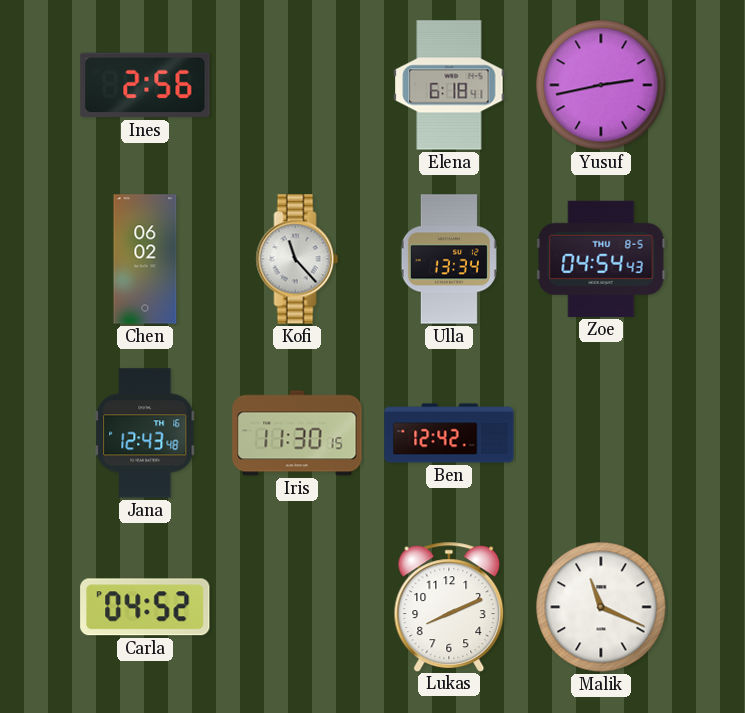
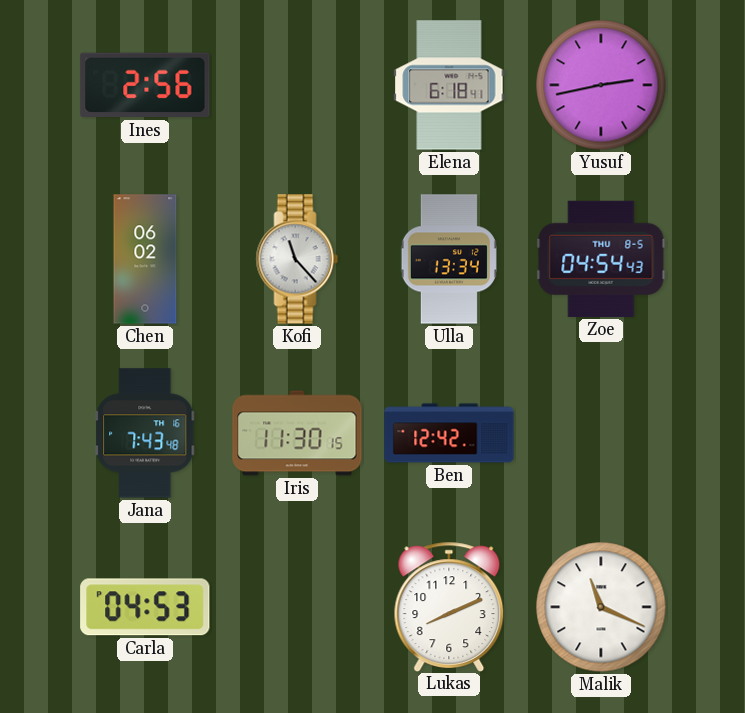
Jana: 12:43 -> 7:43
Carla: 04:52 -> 04:53
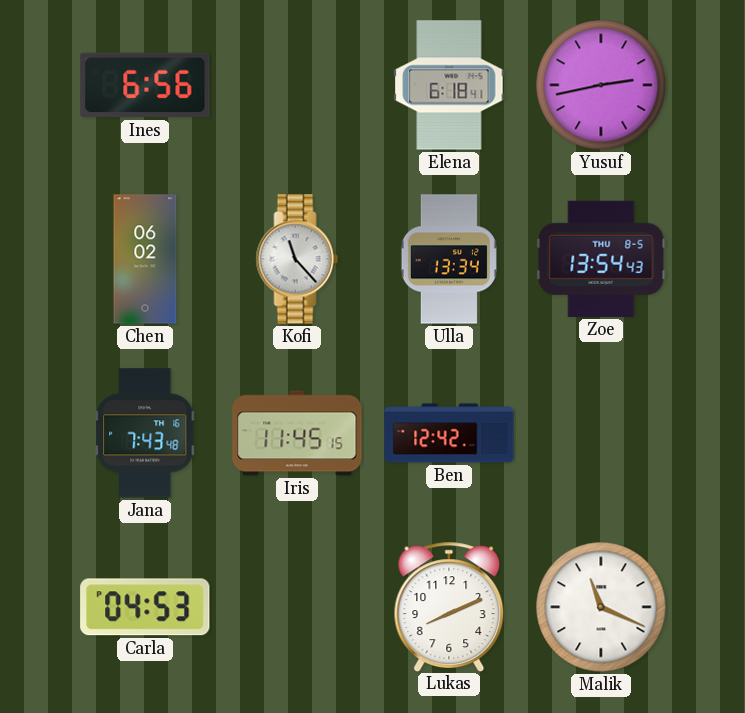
Ines: 2:56 -> 6:56
Zoe: 04:54 -> 13:54
Iris: 11:30 -> 11:45
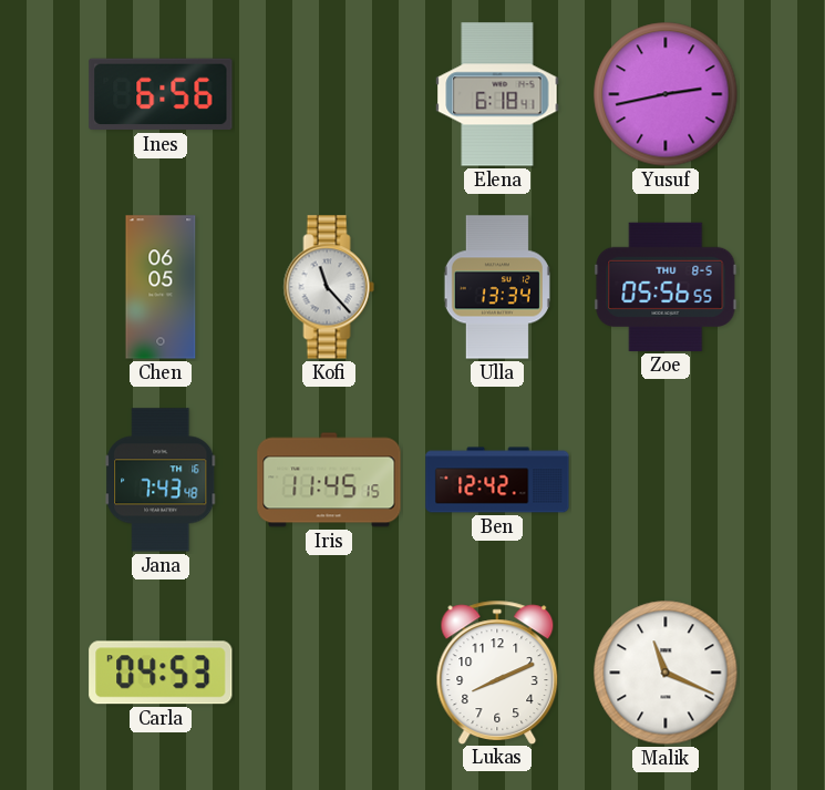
Chen: 06:02 -> 06:05
Zoe: 13:54 -> 05:56
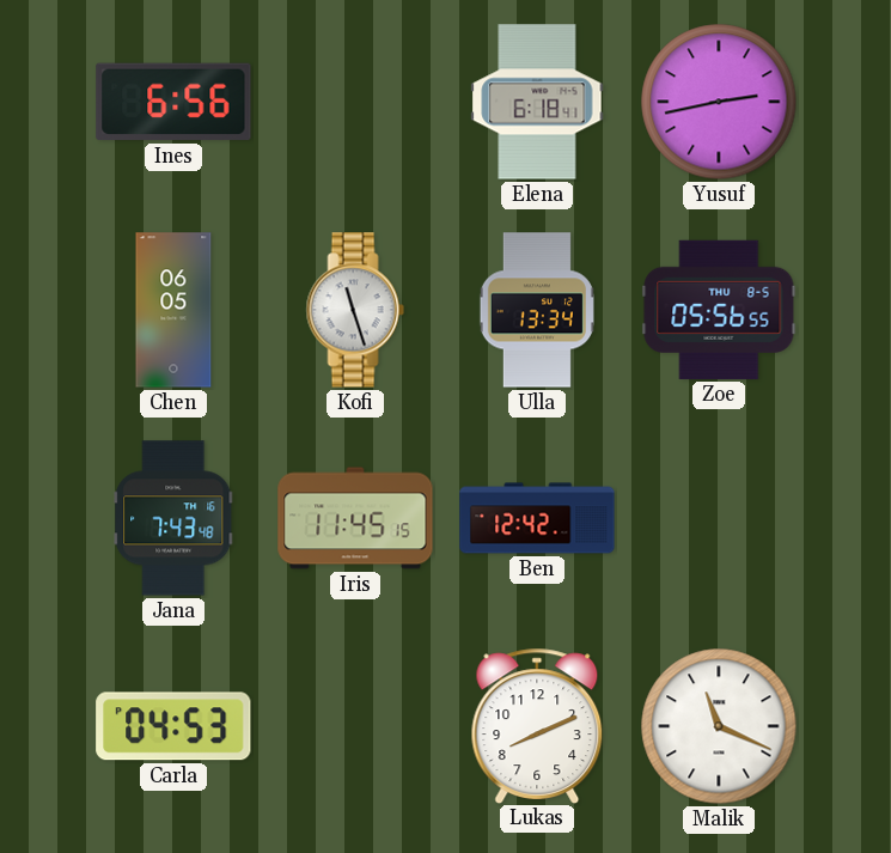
Kofi: 11:23 -> 11:27
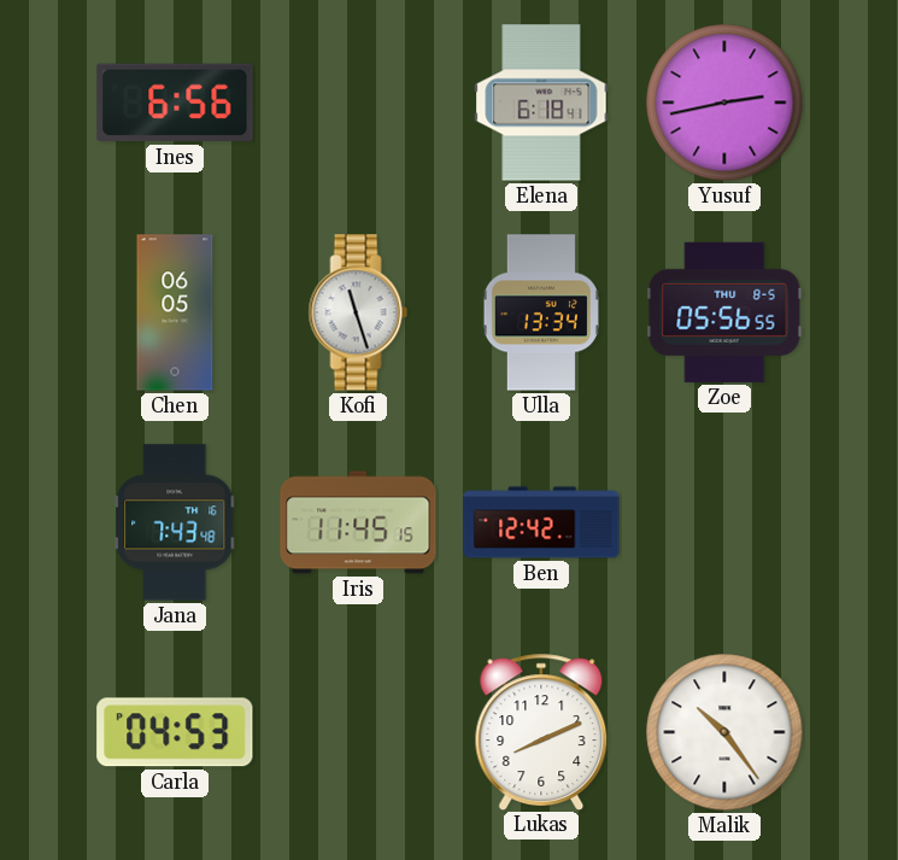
Malik: 11:19 -> 10:24
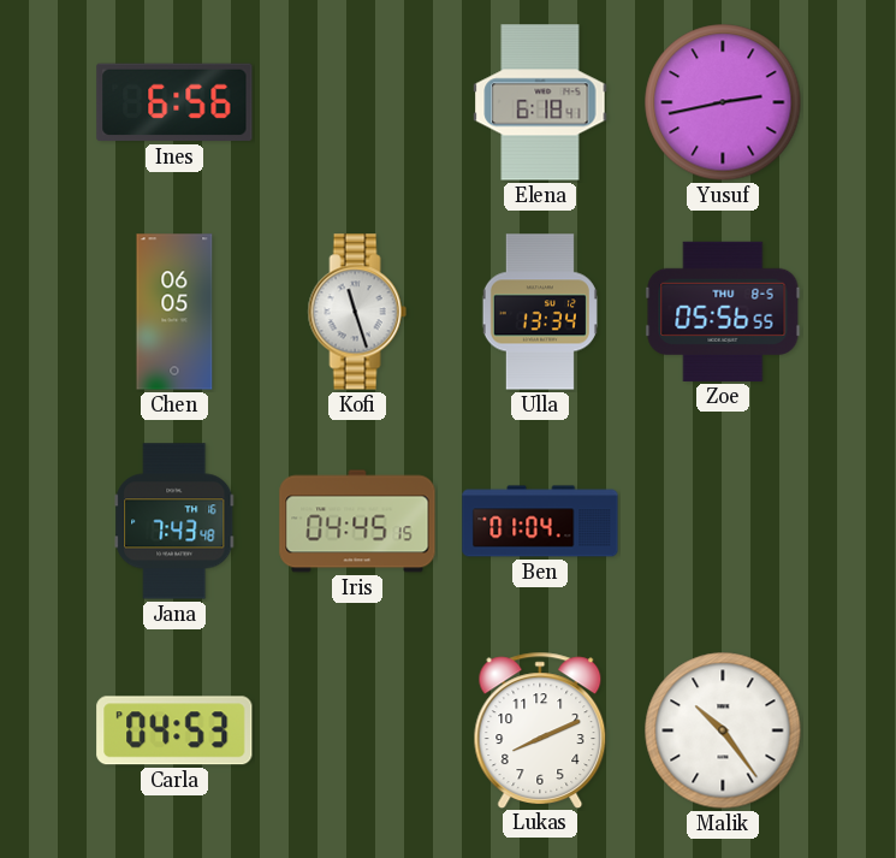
Iris: 11:45 -> 04:45
Ben: 12:42 -> 01:04
